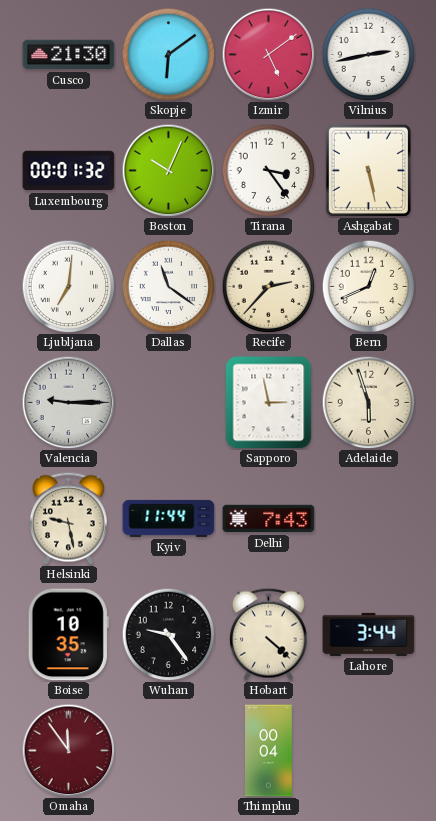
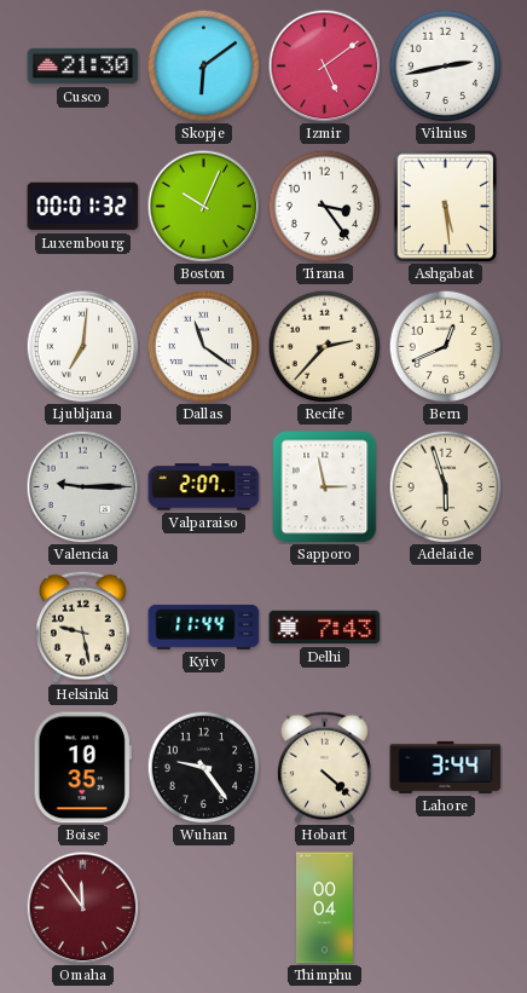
Ashgabat: 5:28 -> 5:29
Valparaiso: none -> 2:07
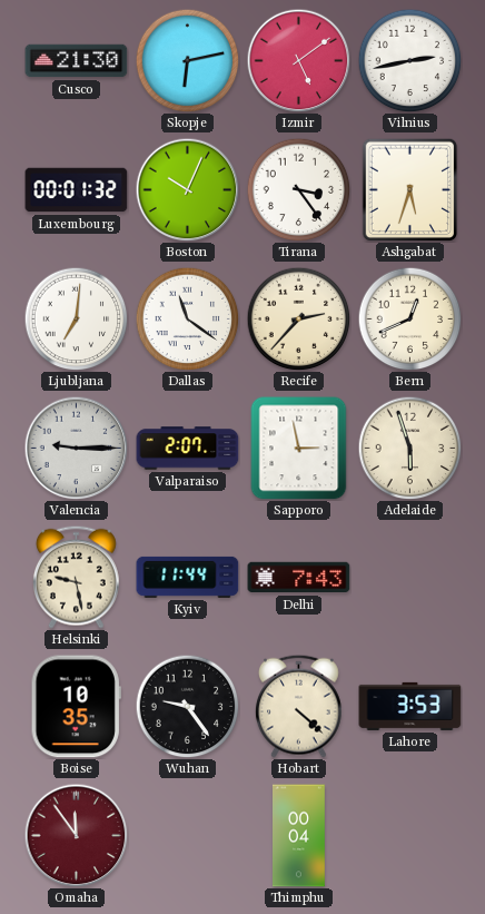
Skopje: 6:09 -> 6:13
Ashgabat: 5:29 -> 5:33
Lahore: 3:44 -> 3:53
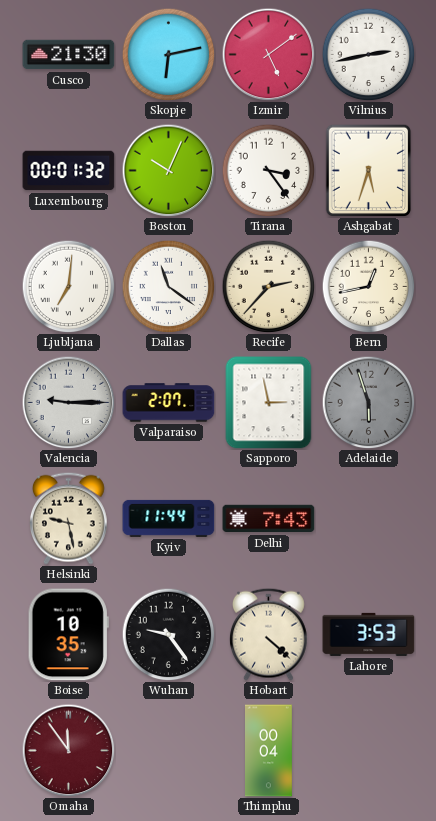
Bern: 12:41 -> 12:43
Adelaide dial: cream -> grey
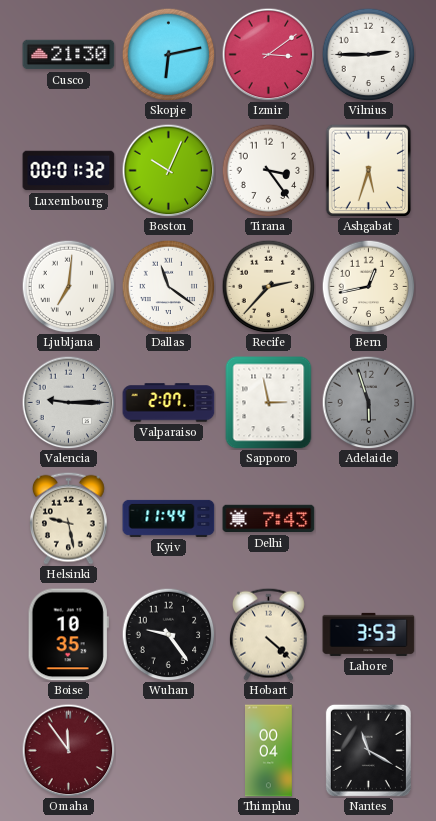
Izmir: 5:09 -> 3:09
Vilnius: 2:43 -> 2:45
Nantes: none -> 11:20
